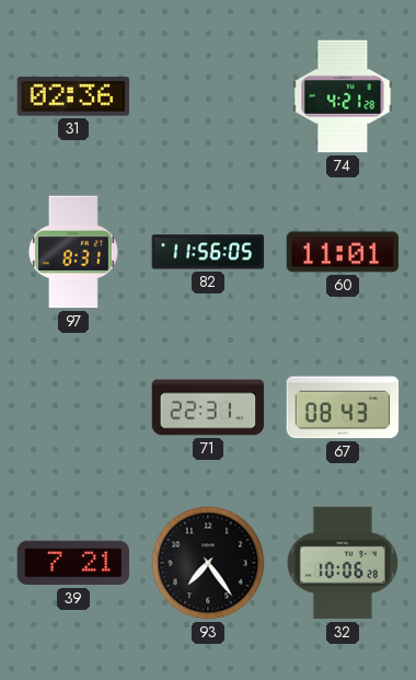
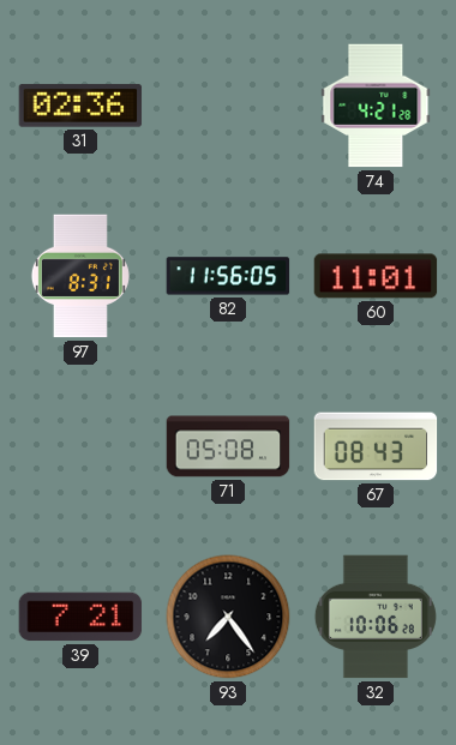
71: 22:31 -> 05:08
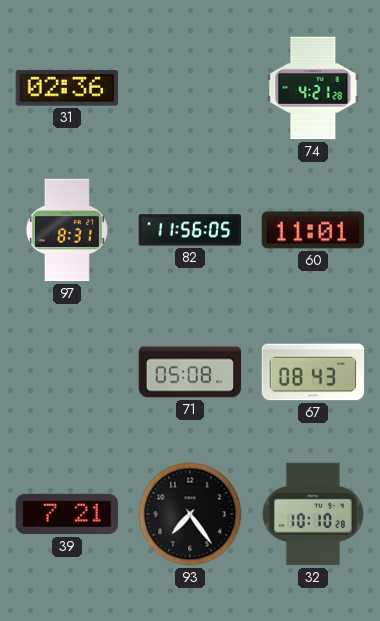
32: 10:06 -> 10:10
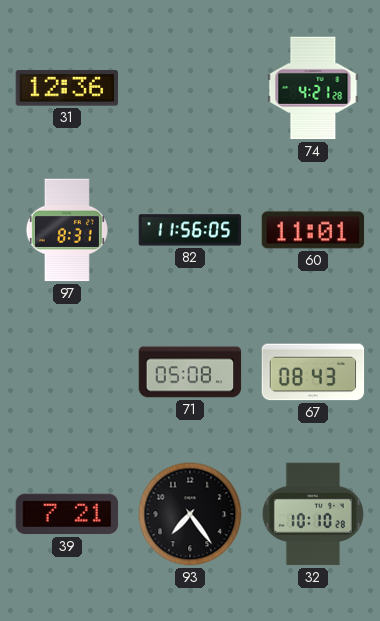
31: 02:36 -> 12:36
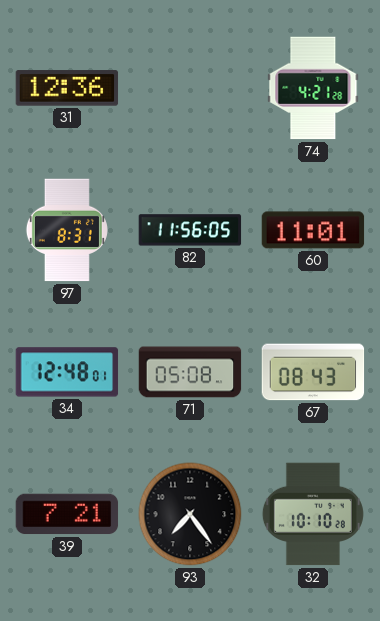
34: none -> 12:48
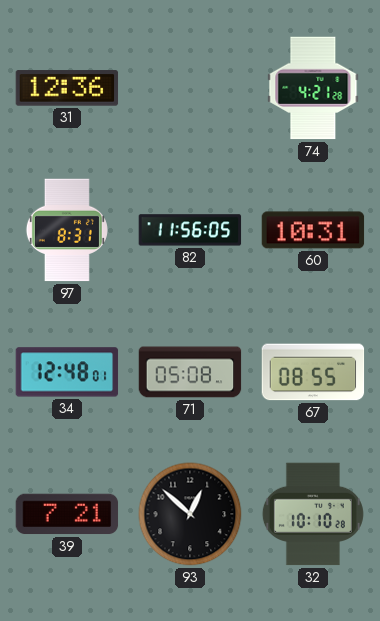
60: 11:01 -> 10:31
67: 08:43 -> 08:55
93: 7:24 -> 12:52
